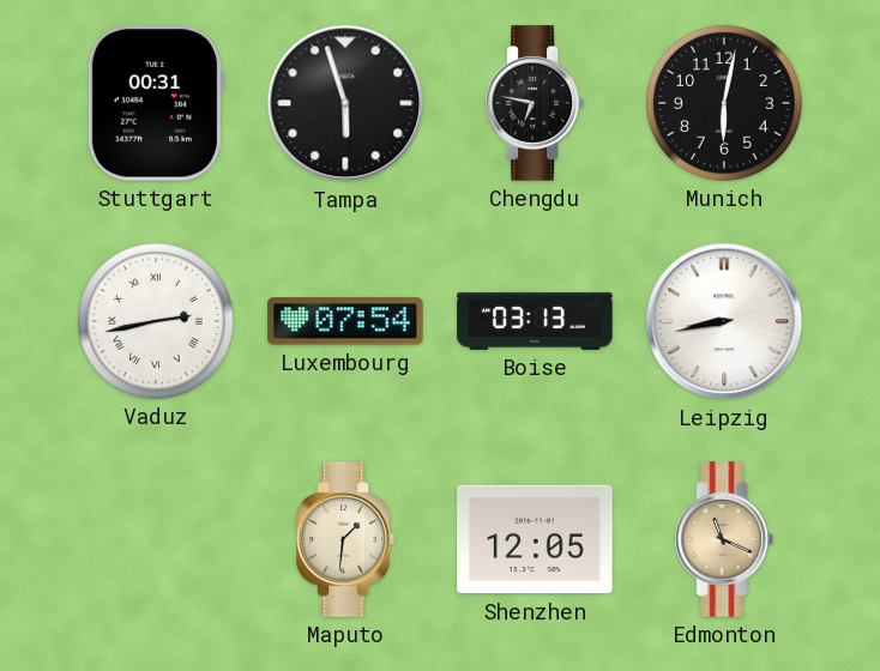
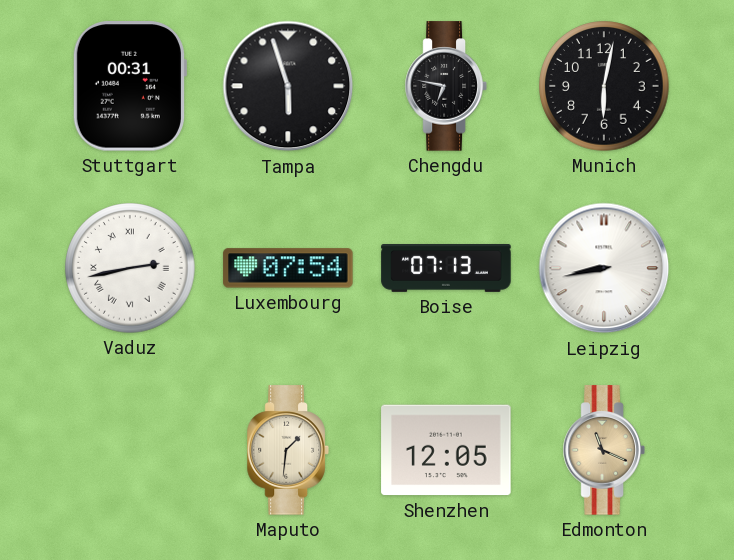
Boise: 03:13 -> 07:13
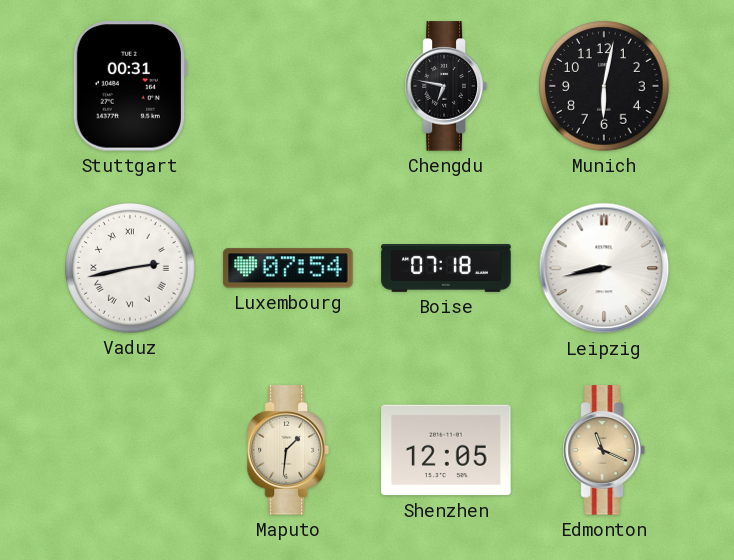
Tampa: 5:57 -> none
Boise: 07:13 -> 07:18
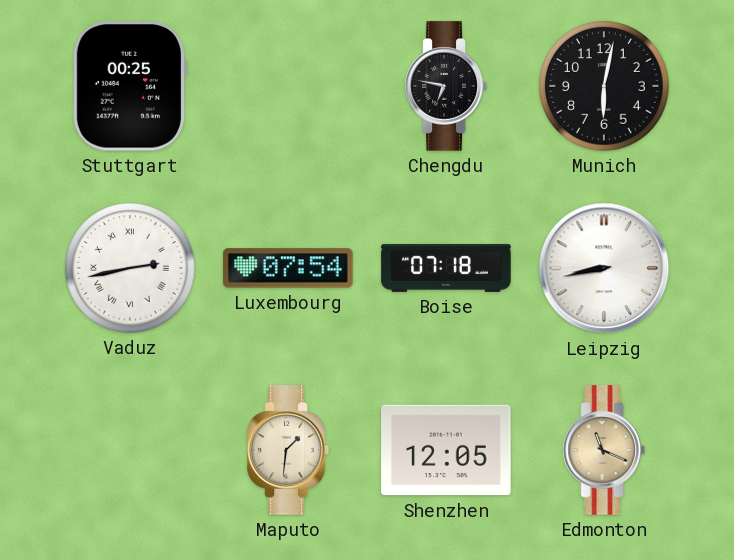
Stuttgart: 00:31 -> 00:25
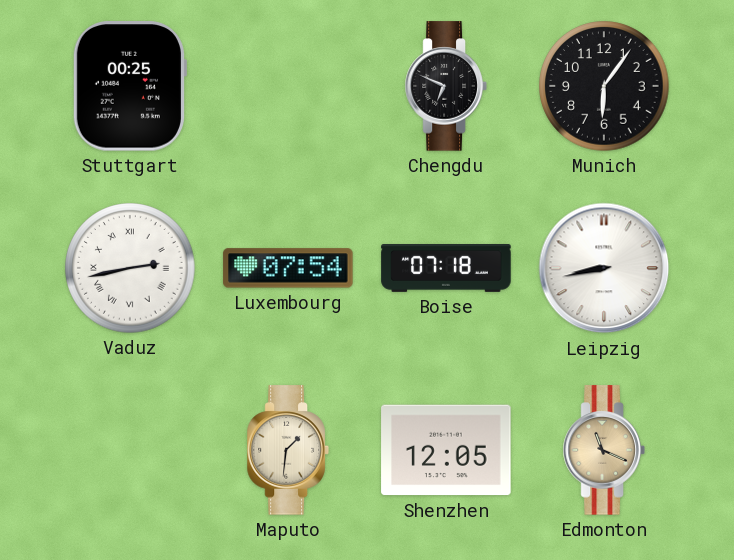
Chengdu: 6:47 -> 6:49
Munich: 6:02 -> 6:06
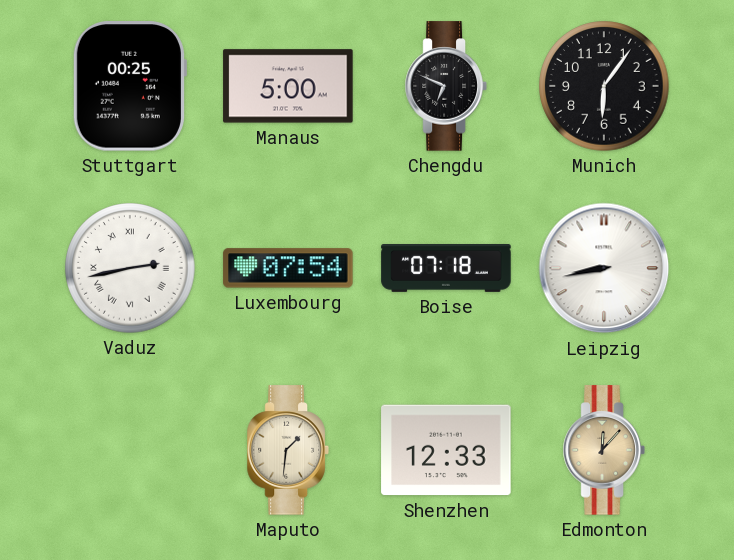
Manaus: none -> 5:00
Shenzhen: 12:05 -> 12:33
Edmonton: 11:19 -> 12:07
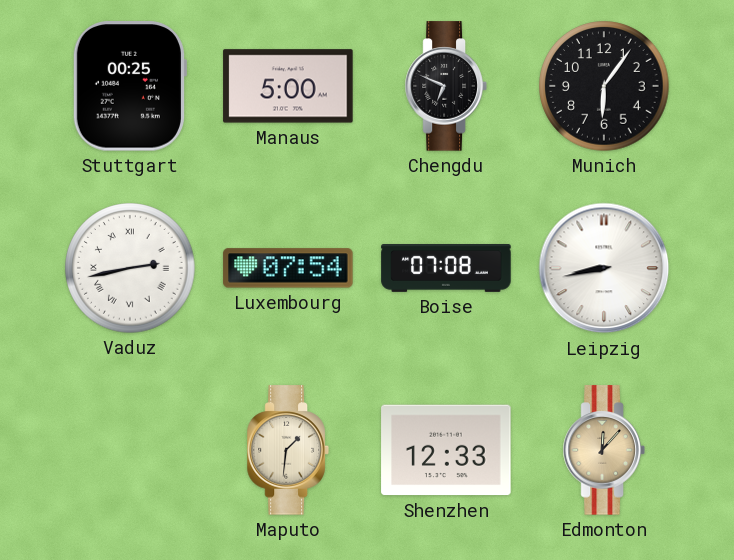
Boise: 07:18 -> 07:08
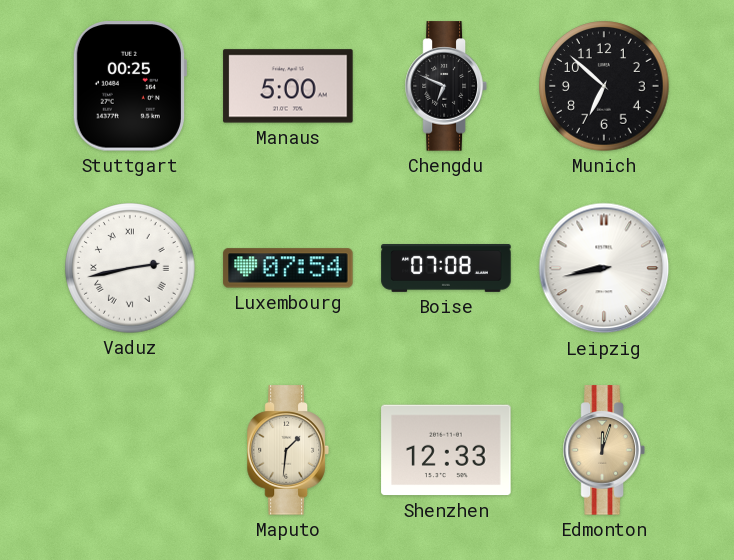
Munich: 6:06 -> 6:52
Edmonton: 12:07 -> 12:03
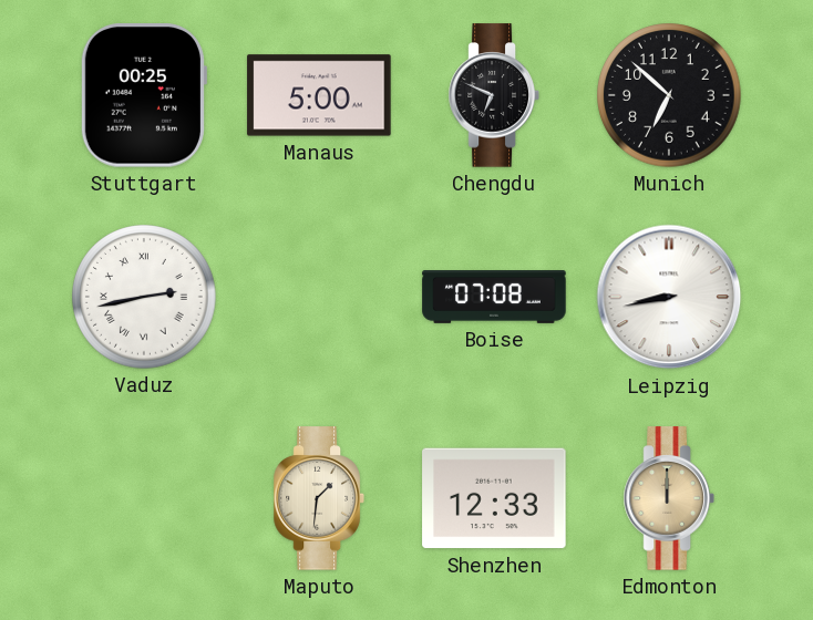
Luxembourg: 07:54 -> none
Edmonton: 12:03 -> 12:00
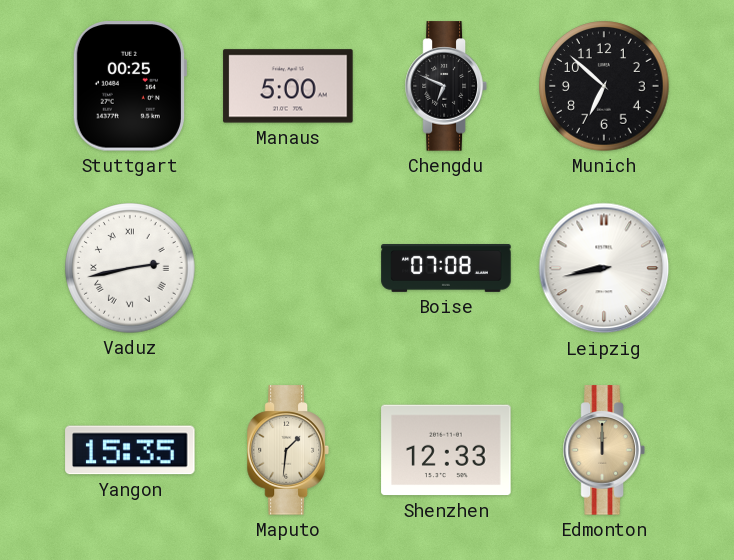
Yangon: none -> 15:35
